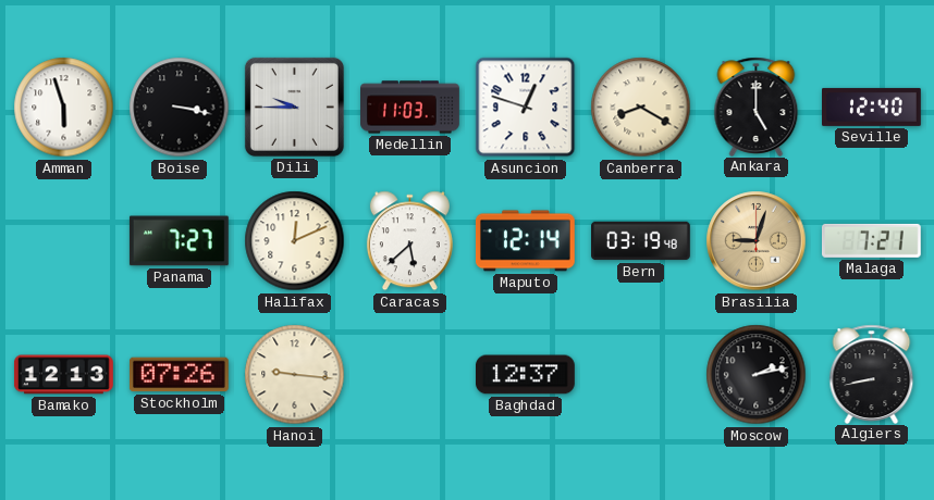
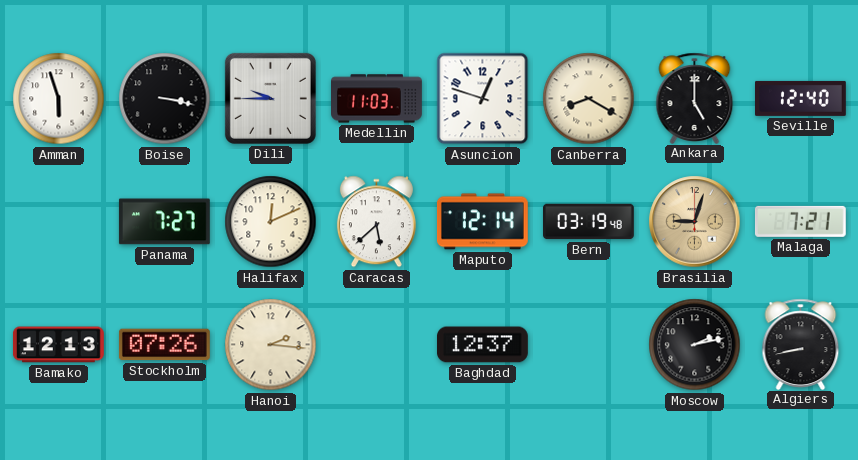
Hanoi: 9:16 -> 2:16
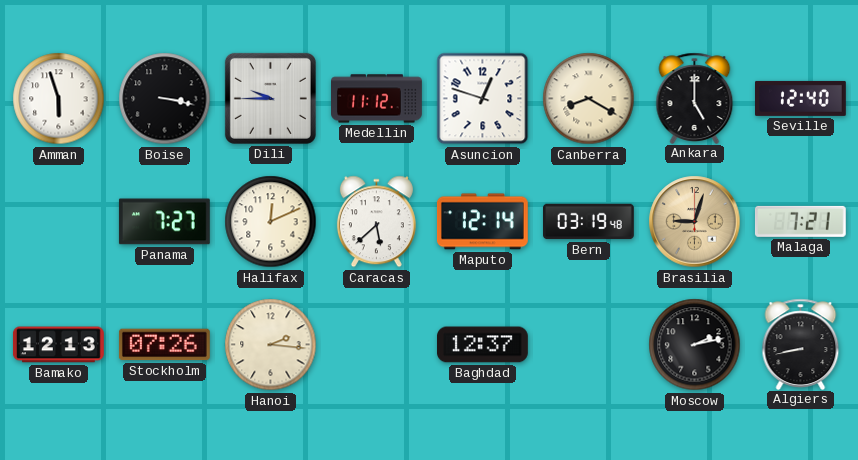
Medellin: 11:03 -> 11:12
